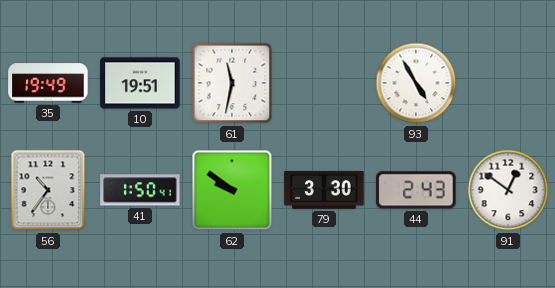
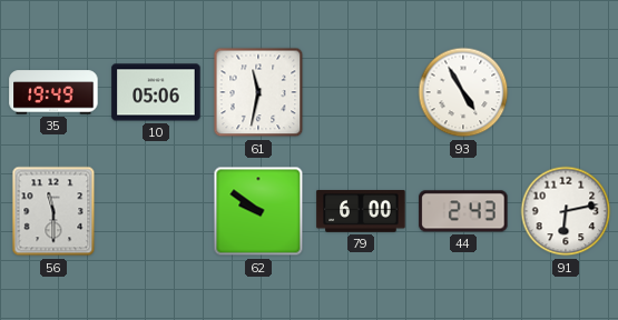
10: 19:51 -> 05:06
56: 10:36 -> 11:30
41: 1:50 -> none
79: 3:30 -> 6:00
91: 12:51 -> 6:13
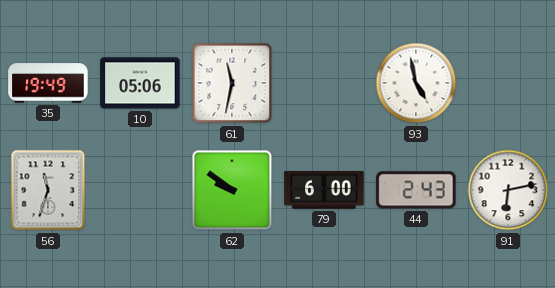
93: 4:55 -> 4:58
56: 11:30 -> 11:33
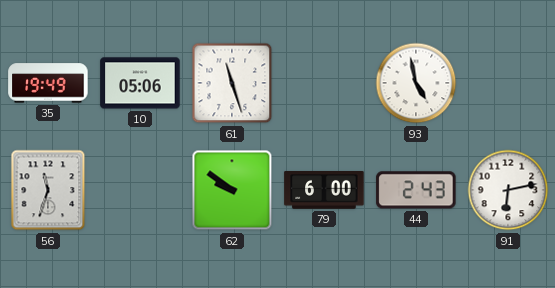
61: 11:32 -> 11:27
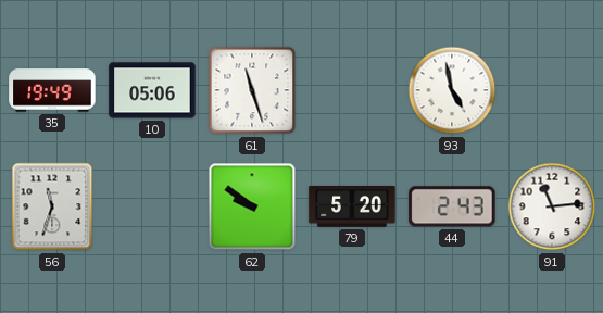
79: 6:00 -> 5:20
91: 6:13 -> 11:14
